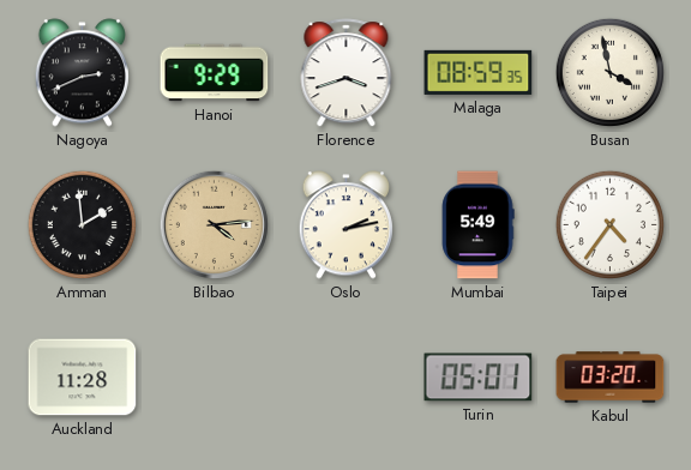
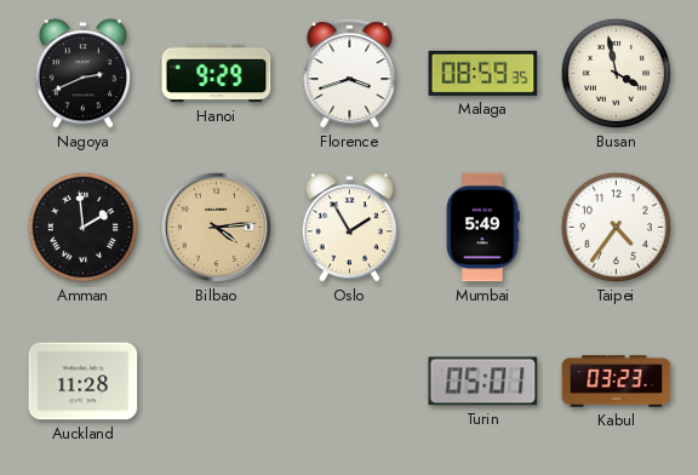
Oslo: 2:13 -> 1:55
Kabul: 03:20 -> 03:23
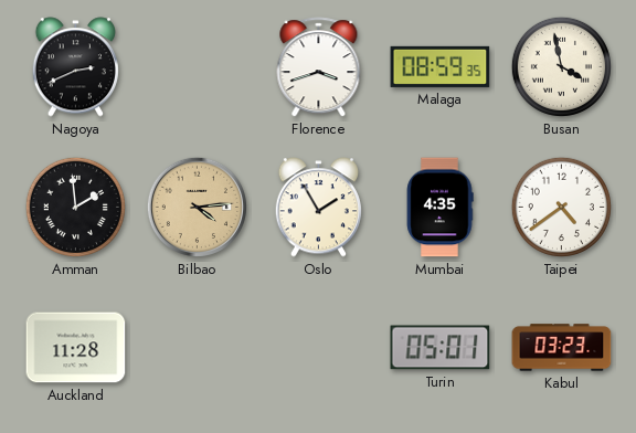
Hanoi: 9:29 -> none
Mumbai: 5:49 -> 4:35
Taipei: 4:36 -> 4:39
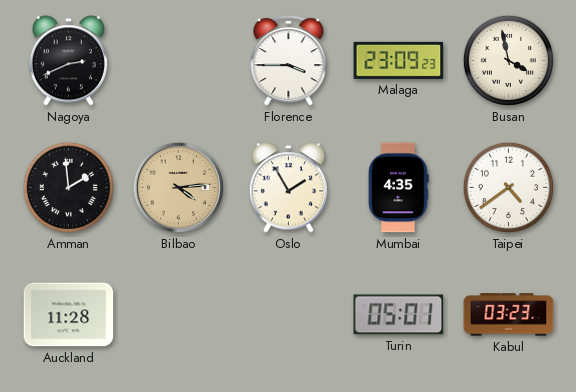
Florence: 3:42 -> 3:45
Malaga: 08:59 -> 23:09
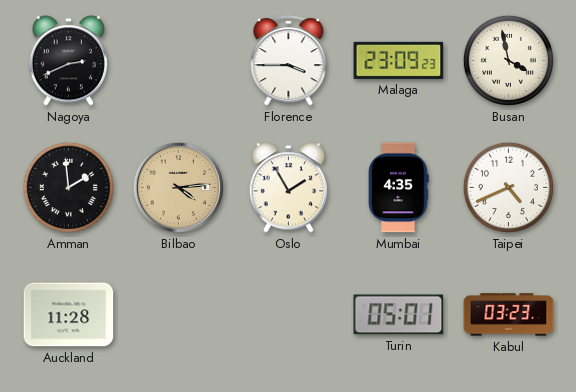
Taipei: 4:39 -> 4:41
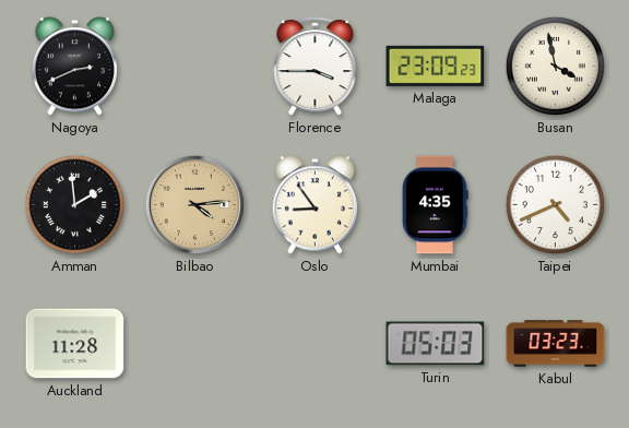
Oslo: 1:55 -> 8:54
Turin: 05:01 -> 05:03
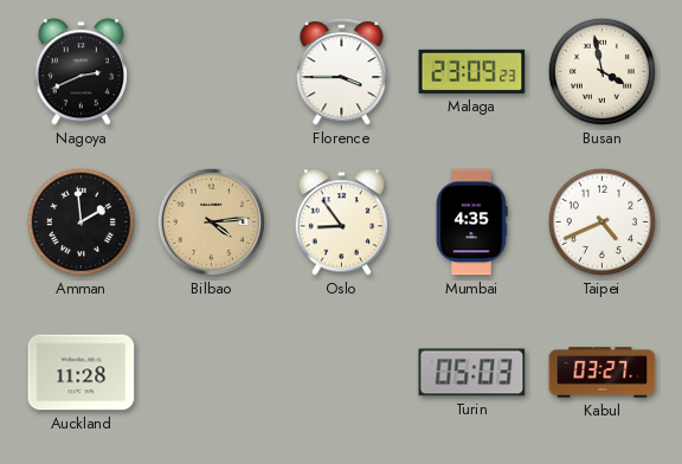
Kabul: 03:23 -> 03:27
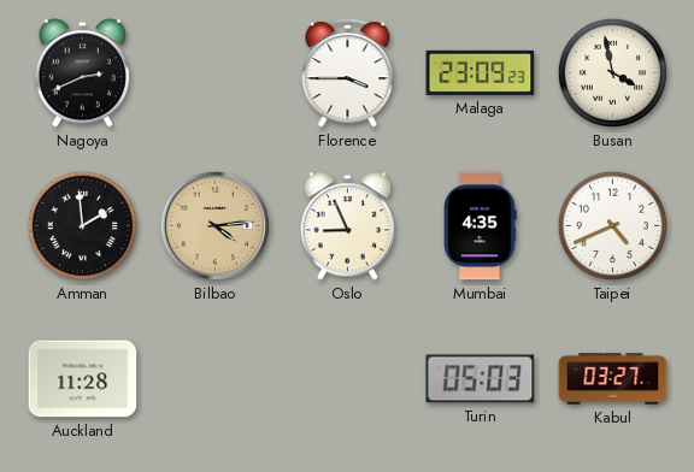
Oslo: 8:54 -> 8:56
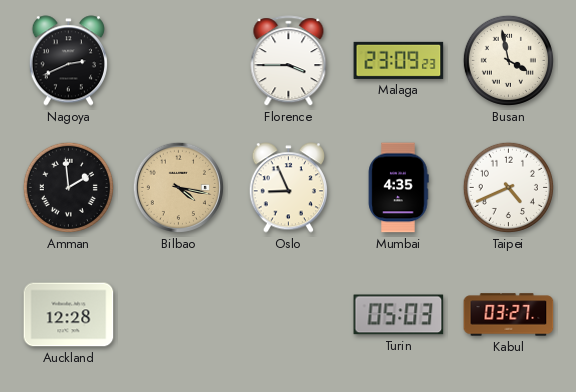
Bilbao: 4:14 -> 4:17
Auckland: 11:28 -> 12:28
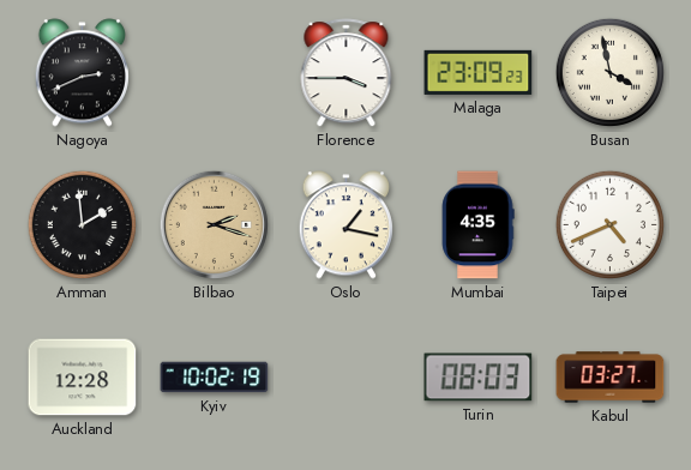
Bilbao: 4:17 -> 2:18
Oslo: 8:56 -> 1:17
Kyiv: none -> 10:02
Turin: 05:03 -> 08:03
